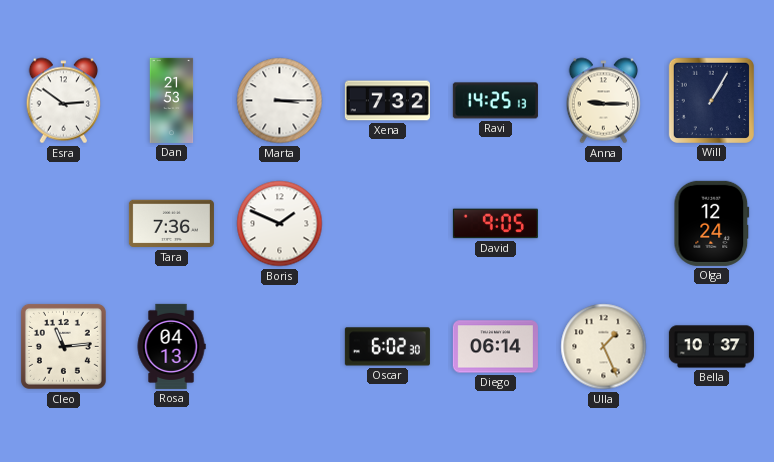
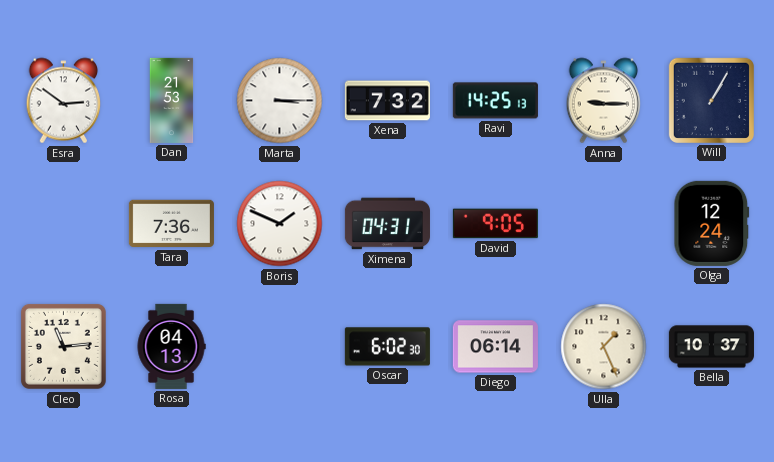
Ximena: none -> 04:31
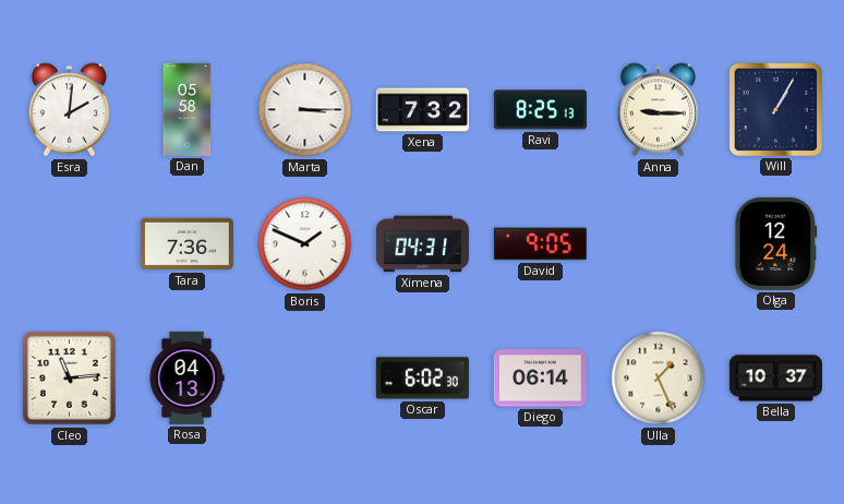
Esra: 2:51 -> 2:01
Dan: 21:53 -> 05:58
Ravi: 14:25 -> 8:25
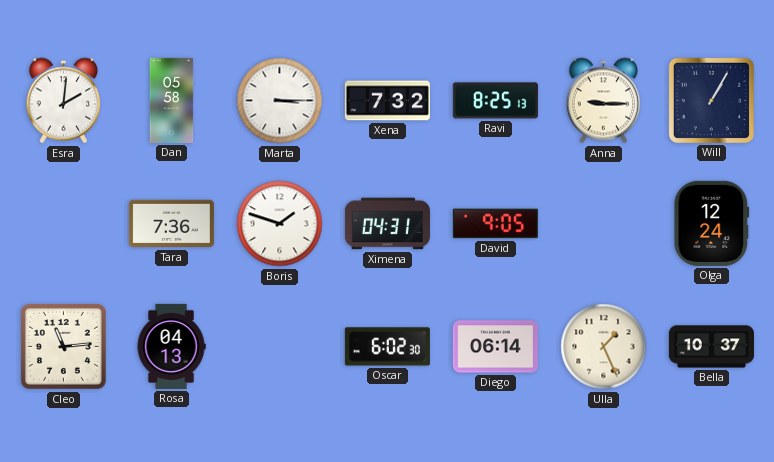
Boris: 1:49 -> 1:48
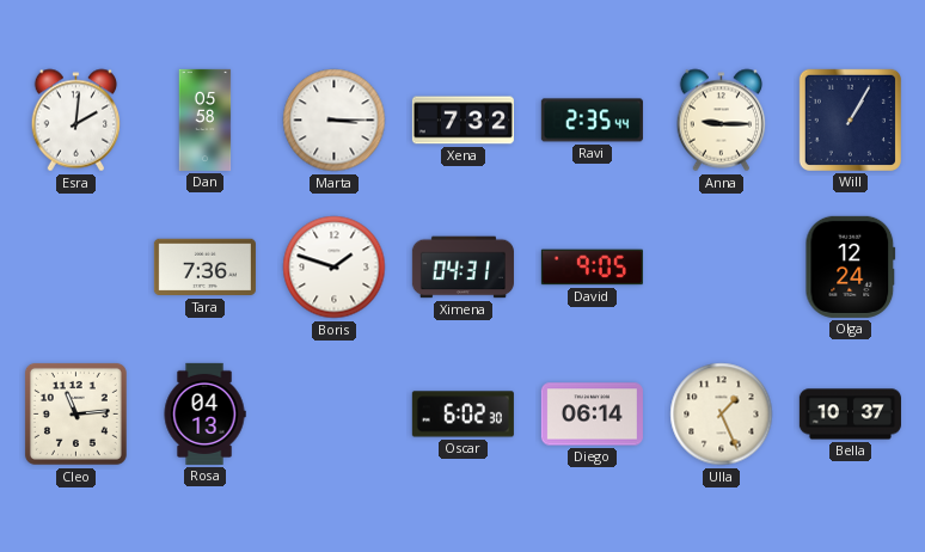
Ravi: 8:25 -> 2:35
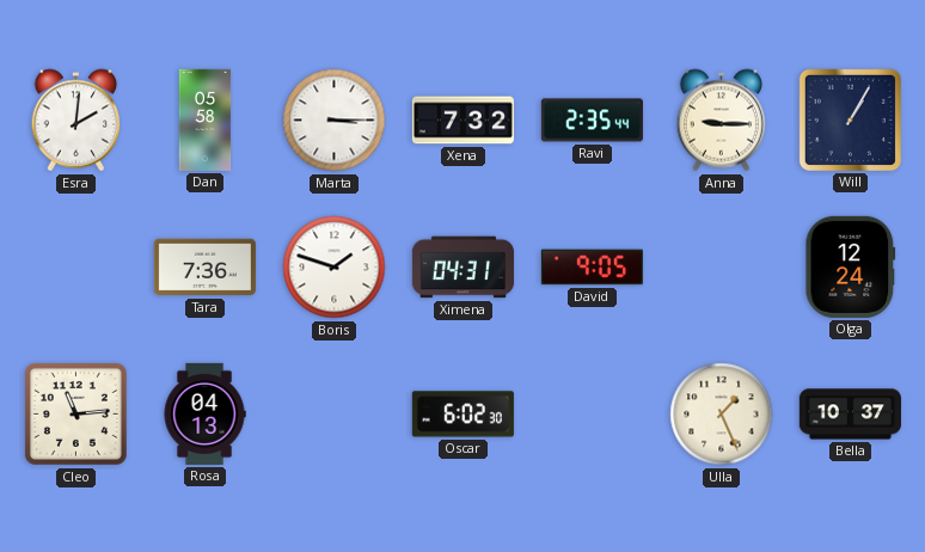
Diego: 06:14 -> none
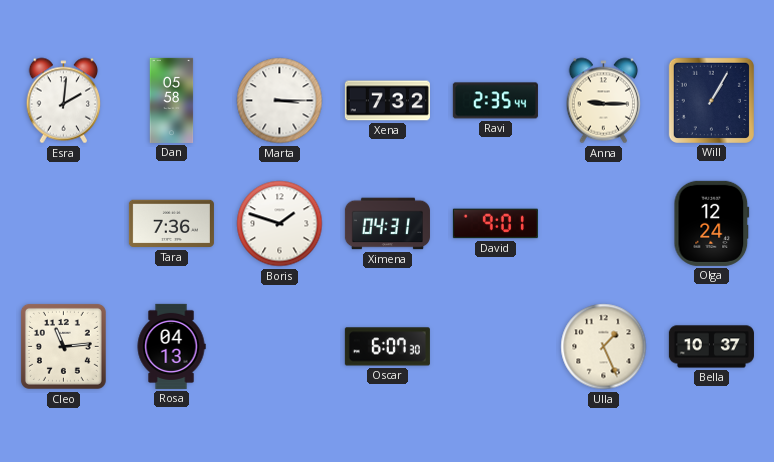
David: 9:05 -> 9:01
Oscar: 6:02 -> 6:07
